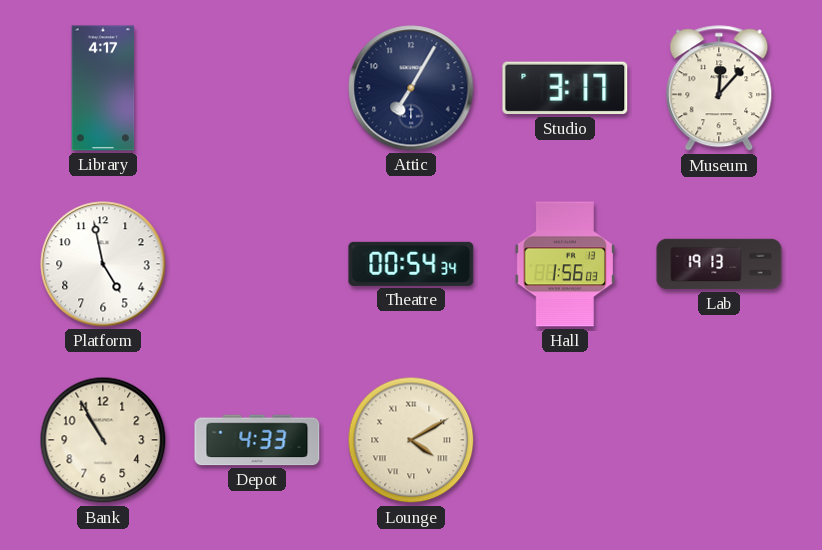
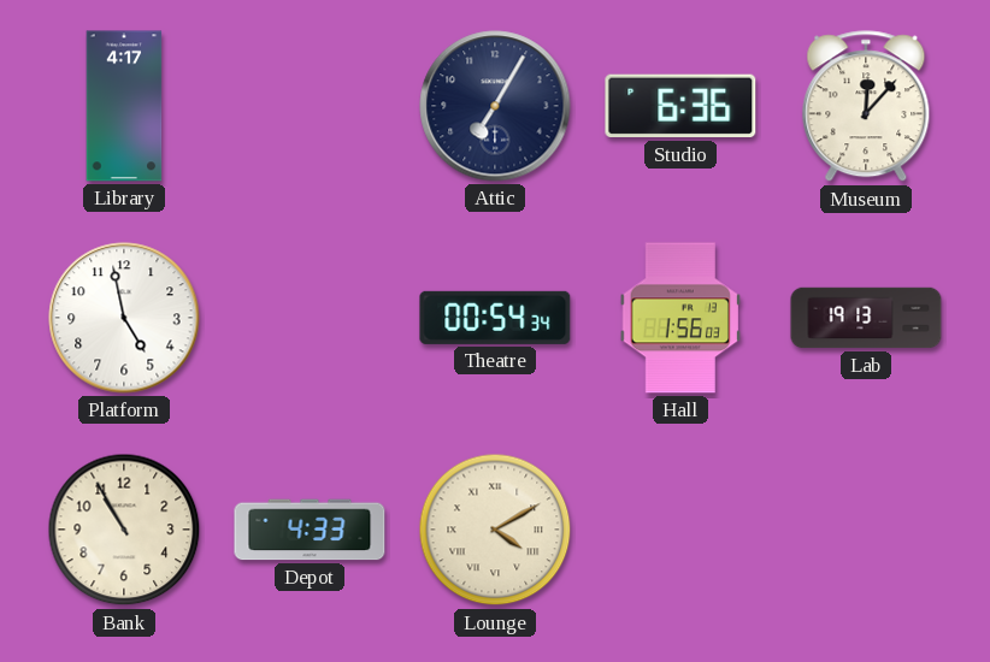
Studio: 3:17 -> 6:36
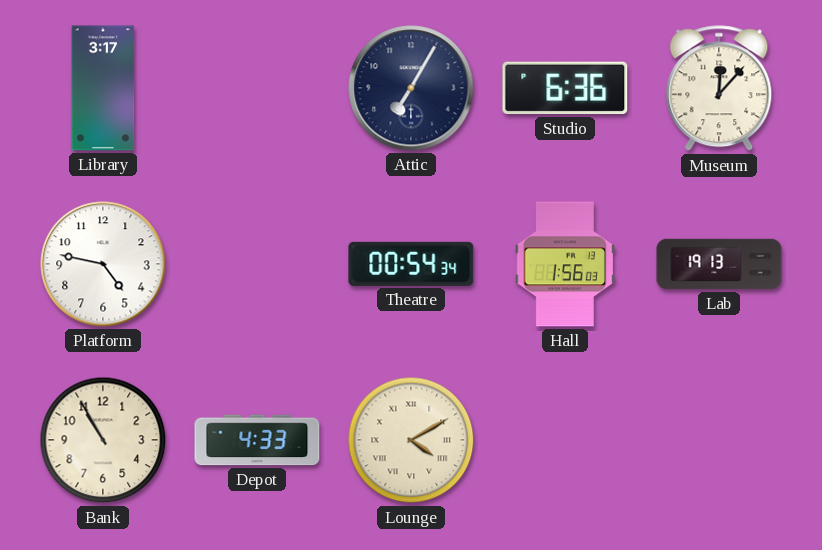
Library: 4:17 -> 3:17
Platform: 4:58 -> 4:47
